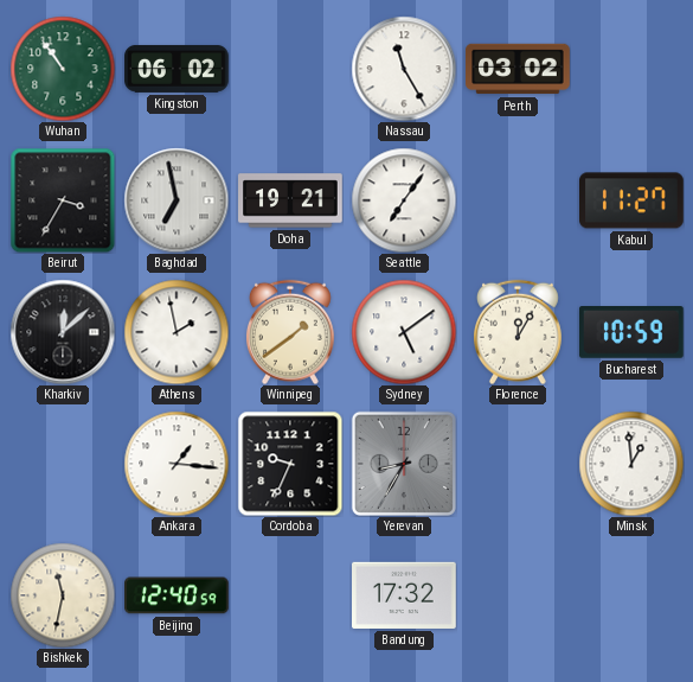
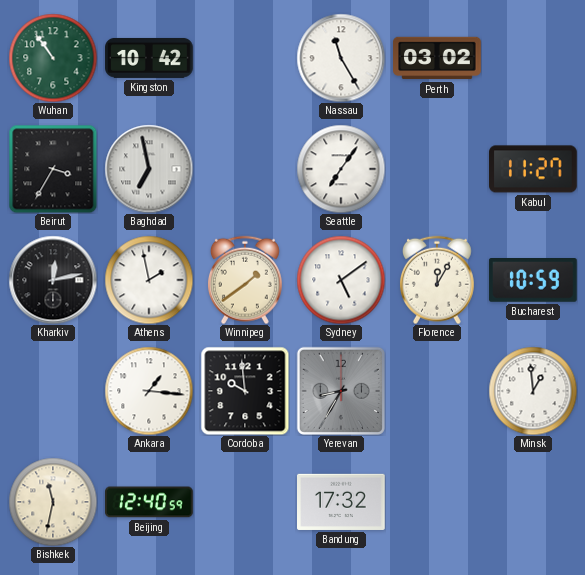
Kingston: 06:02 -> 10:42
Doha: 19:21 -> none
Kharkiv: 12:08 -> 12:13
Cordoba: 9:34 -> 9:59
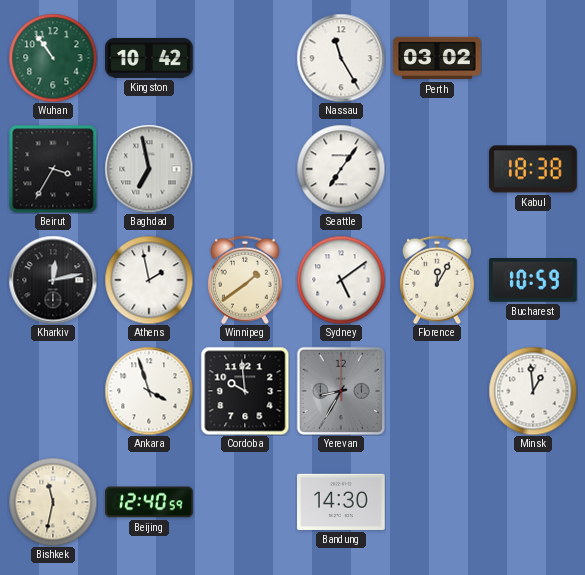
Kabul: 11:27 -> 18:38
Ankara: 1:16 -> 3:57
Bandung: 17:32 -> 14:30
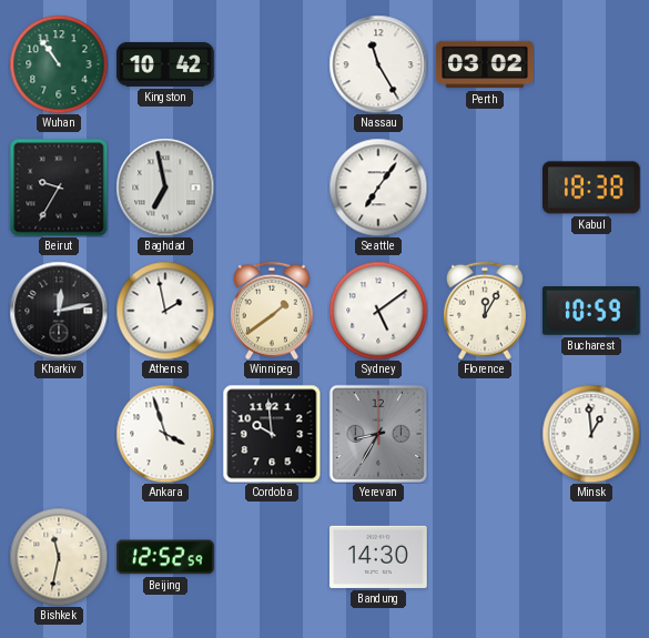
Beirut: 3:35 -> 9:35
Beijing: 12:40 -> 12:52
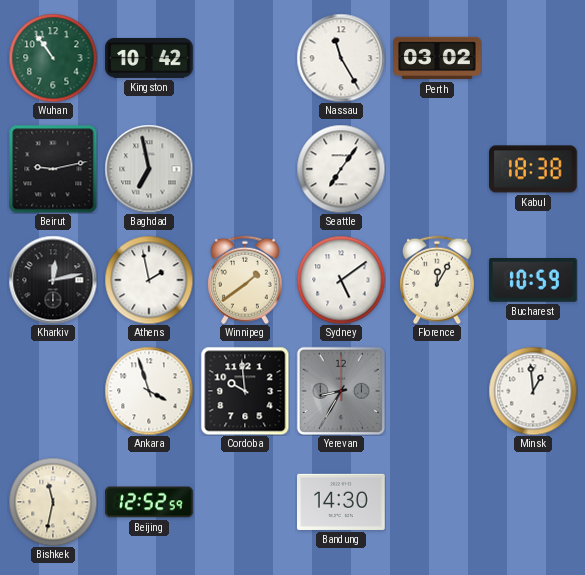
Beirut: 9:35 -> 9:13
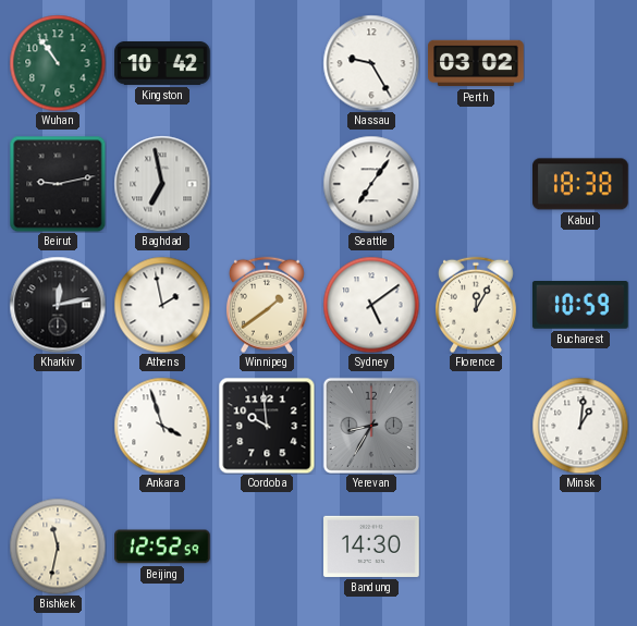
Nassau: 11:25 -> 9:25
Minsk: 12:59 -> 1:01
